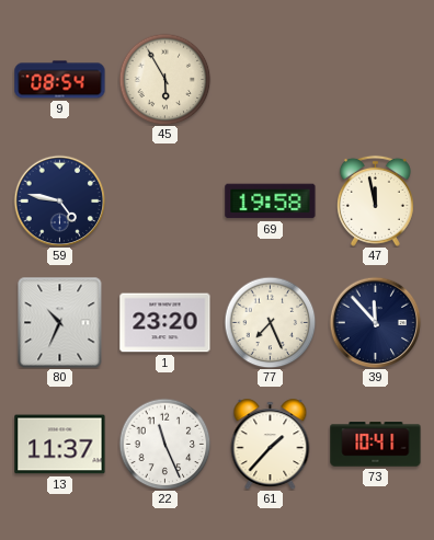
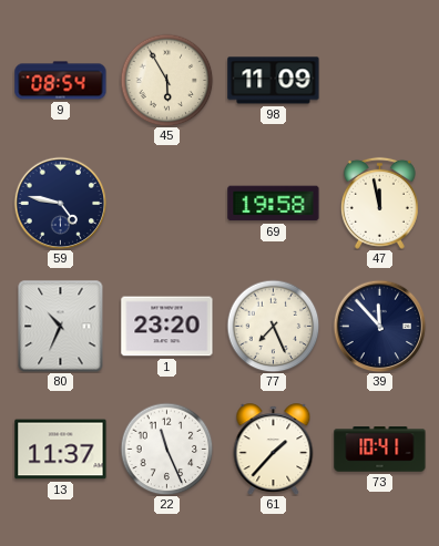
98: none -> 11:09
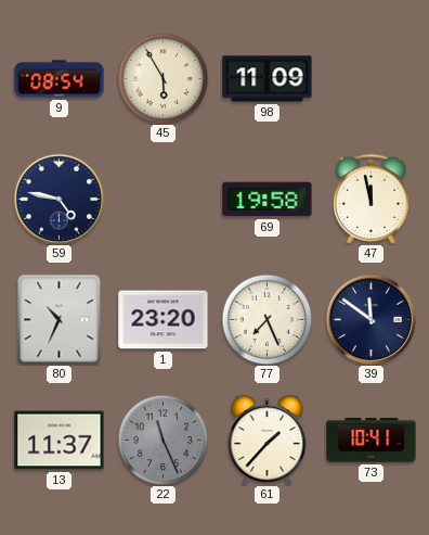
39: 11:53 -> 11:51
22 dial: white -> grey
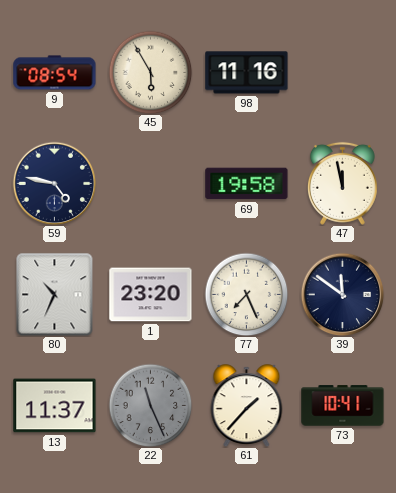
98: 11:09 -> 11:16
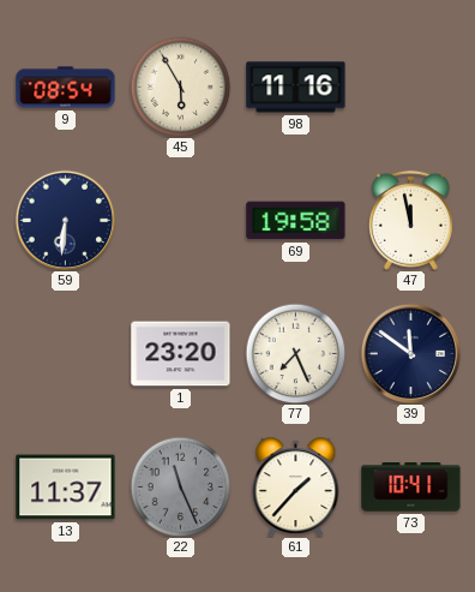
59: 4:47 -> 6:31
80: 10:34 -> none
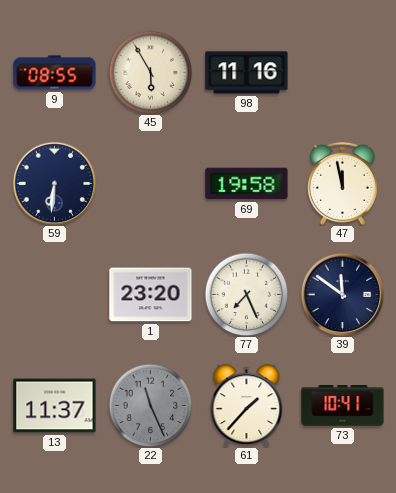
9: 08:54 -> 08:55
